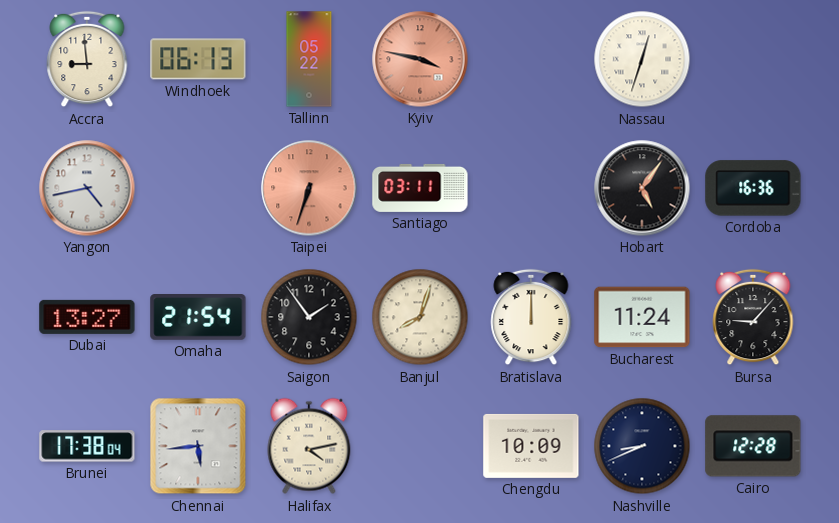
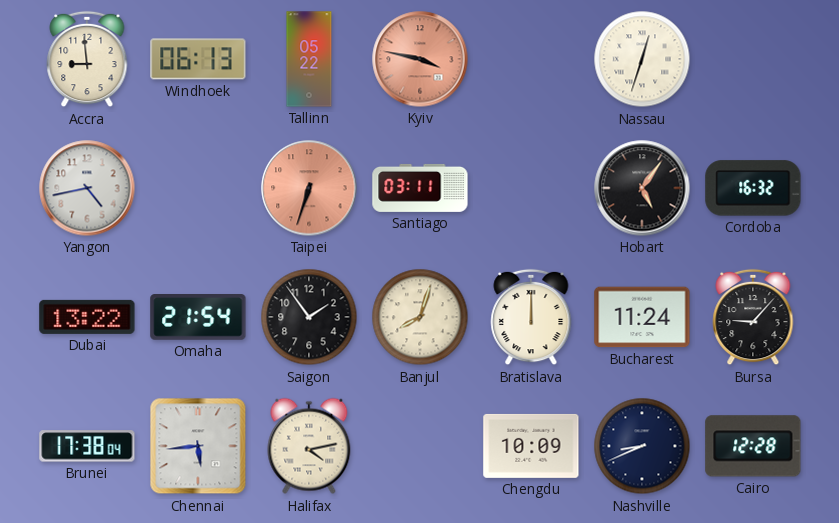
Cordoba: 16:36 -> 16:32
Dubai: 13:27 -> 13:22
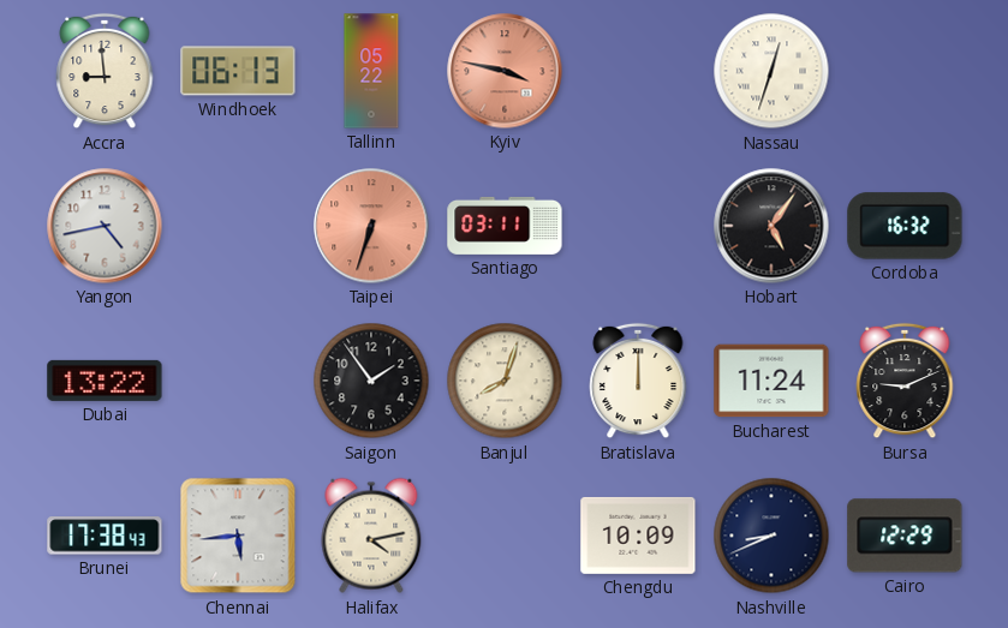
Omaha: 21:54 -> none
Bursa: 9:07 -> 9:11
Brunei: 17:38:04 -> 17:38:43
Cairo: 12:28 -> 12:29
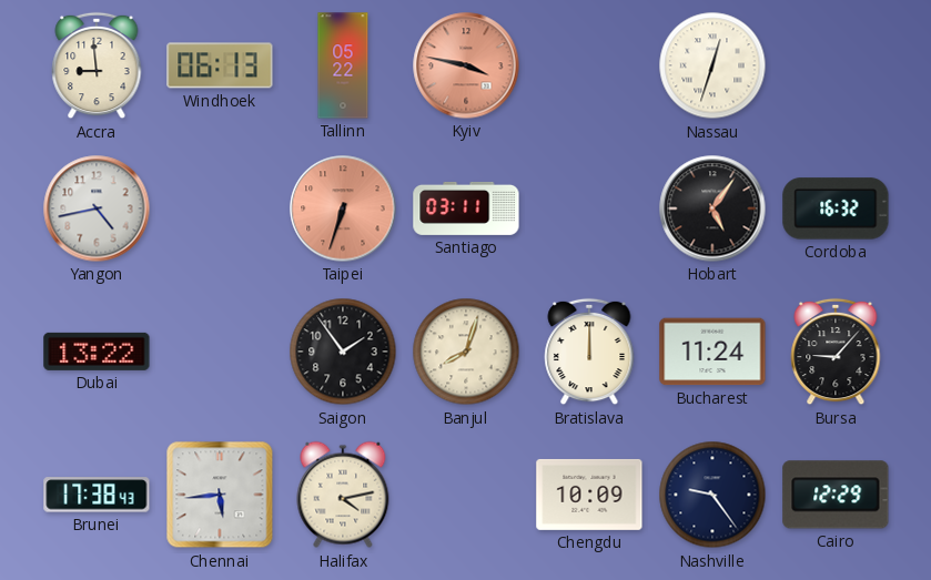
Bursa: 9:11 -> 9:07
Nashville: 8:41 -> 9:24
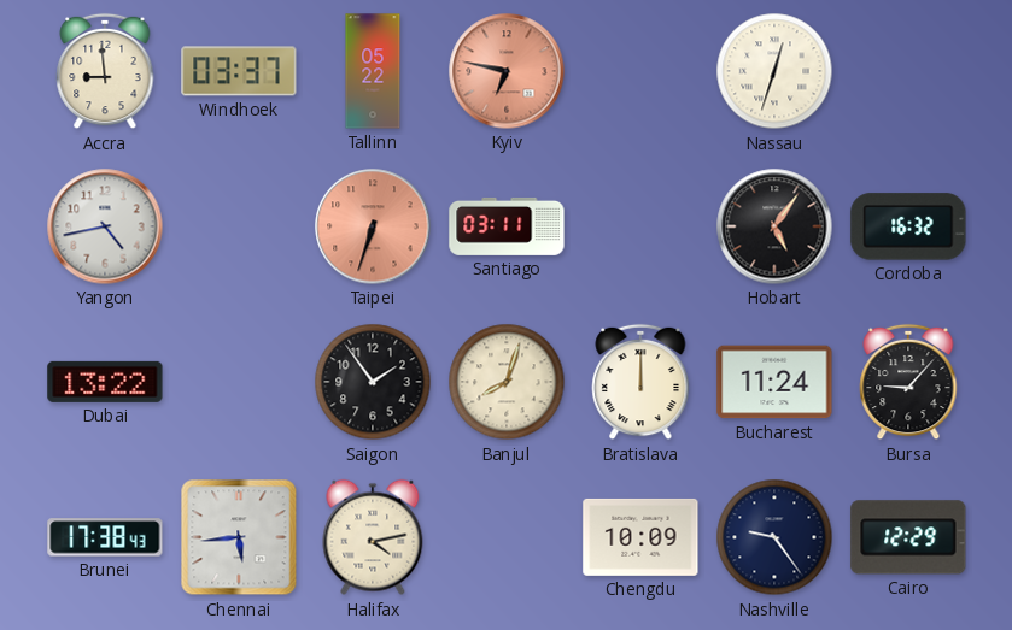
Windhoek: 06:13 -> 03:37
Kyiv: 3:47 -> 6:47
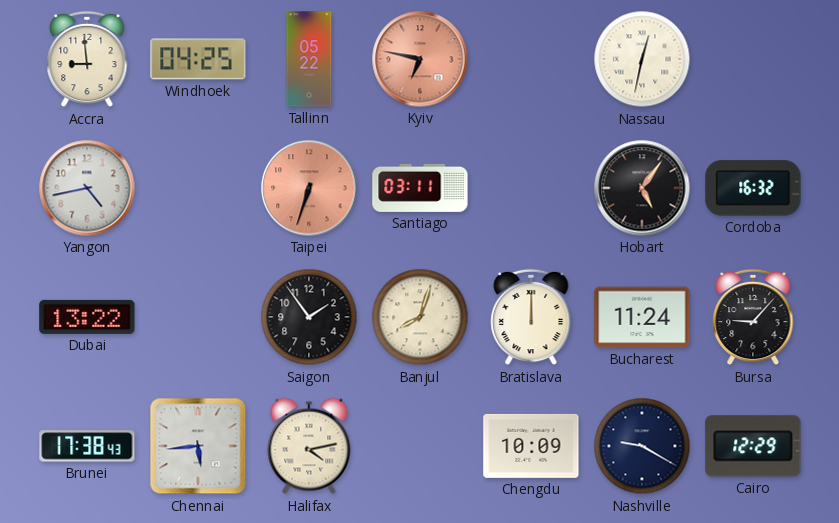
Windhoek: 03:37 -> 04:25
Nassau: 12:33 -> 12:32
Nashville: 9:24 -> 9:20
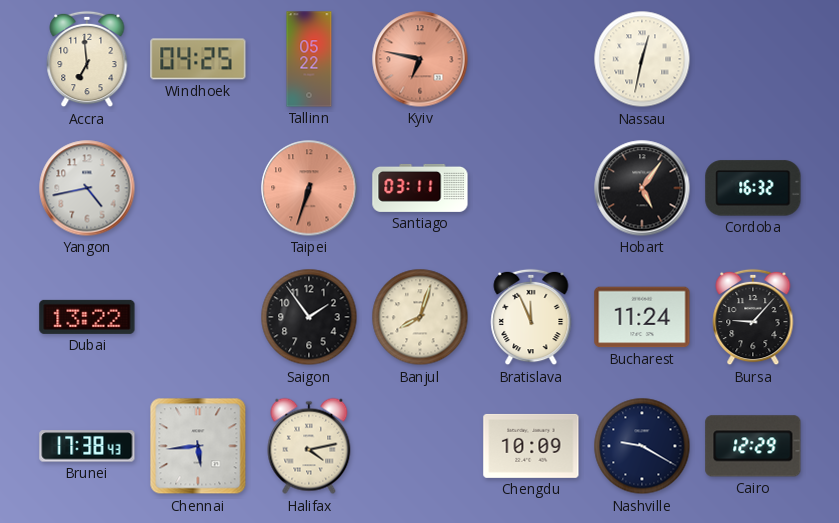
Accra: 8:59 -> 6:59
Bratislava: 12:00 -> 11:56
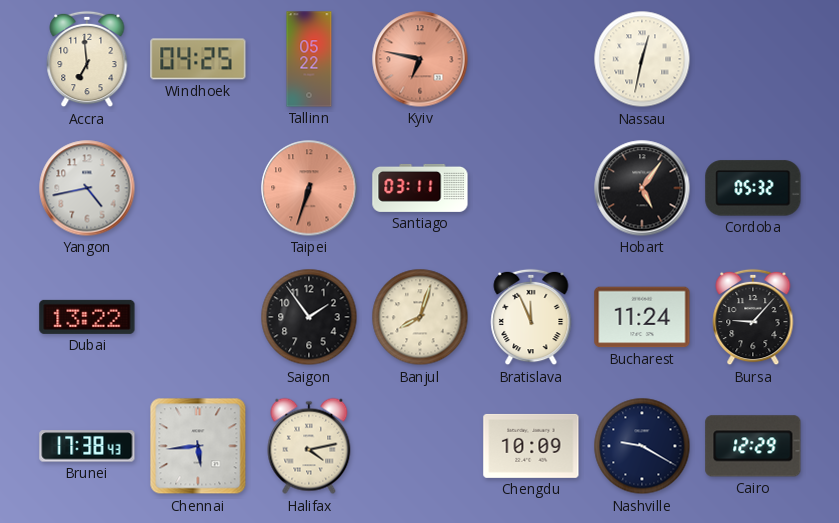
Cordoba: 16:32 -> 05:32
